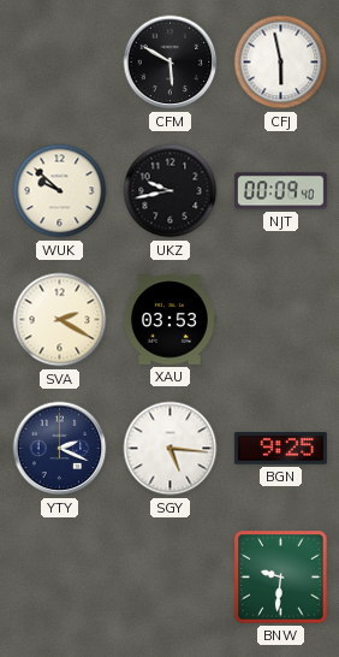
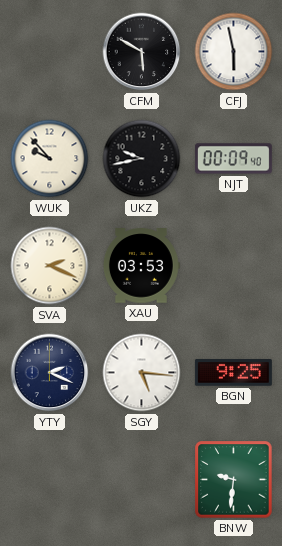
WUK: 9:52 -> 9:53
SVA: 2:20 -> 2:19
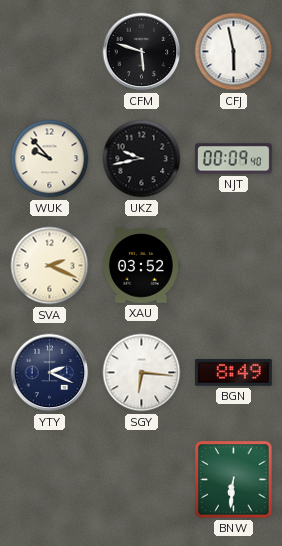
CFM: 5:50 -> 5:48
XAU: 03:53 -> 03:52
SGY: 5:16 -> 6:16
BGN: 9:25 -> 8:49
BNW: 9:31 -> 6:31
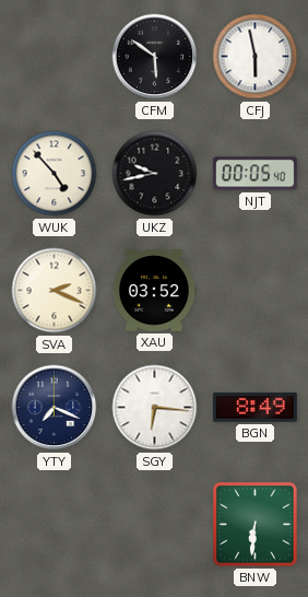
CFM: 5:48 -> 5:51
WUK: 9:53 -> 4:53
NJT: 00:09 -> 00:05
YTY: 2:19 -> 7:19
